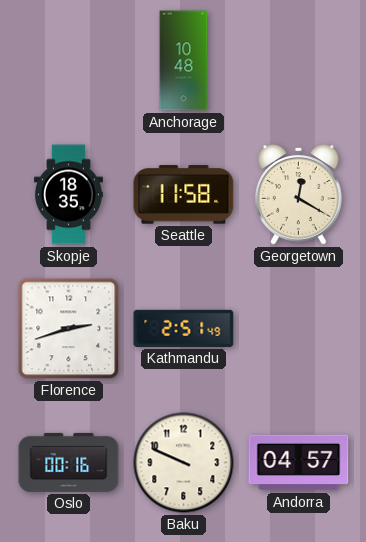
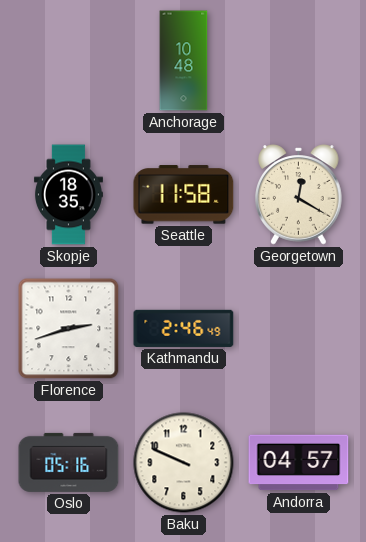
Kathmandu: 2:51 -> 2:46
Oslo: 00:16 -> 05:16
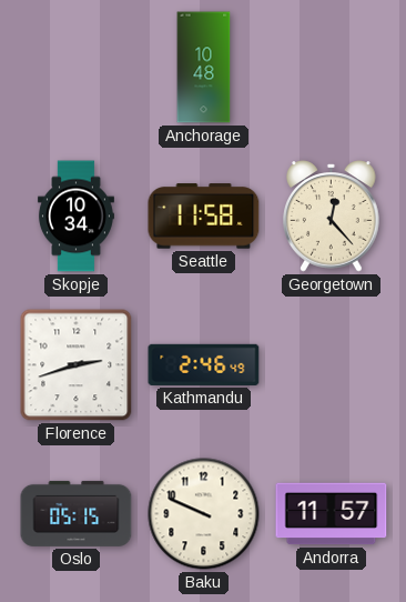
Skopje: 18:35 -> 10:34
Georgetown: 12:20 -> 12:23
Oslo: 05:16 -> 05:15
Andorra: 04:57 -> 11:57
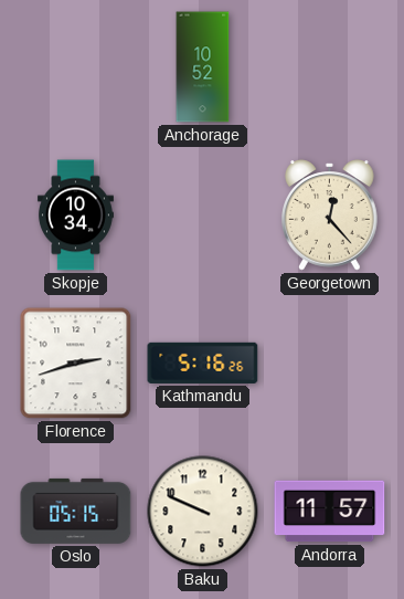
Anchorage: 10:48 -> 10:52
Seattle: 11:58 -> none
Kathmandu: 2:46 -> 5:16
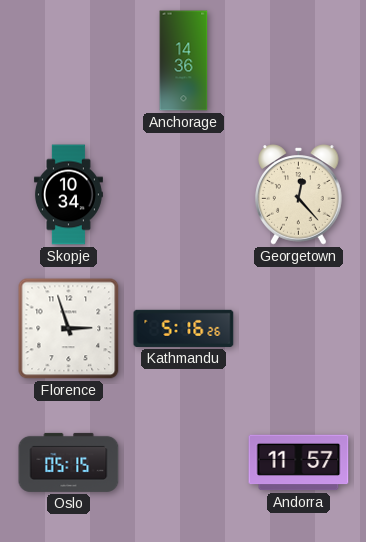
Anchorage: 10:52 -> 14:36
Florence: 2:42 -> 2:57
Baku: 9:49 -> none
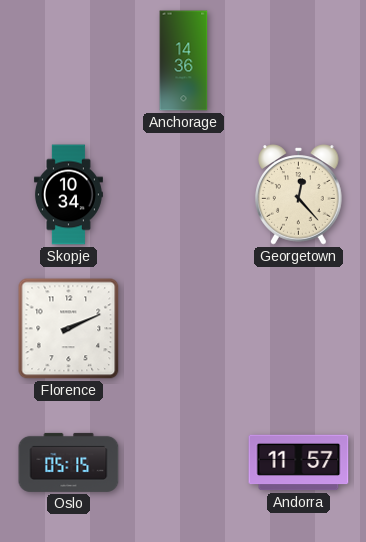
Florence: 2:57 -> 2:11
Kathmandu: 5:16 -> none
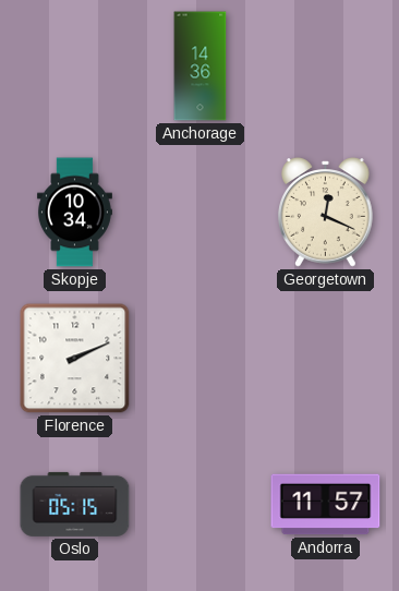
Georgetown: 12:23 -> 12:19
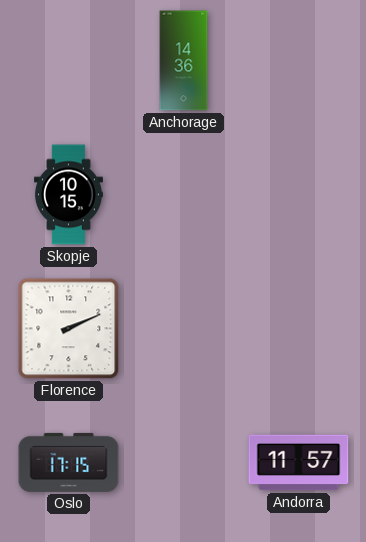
Skopje: 10:34 -> 10:15
Georgetown: 12:19 -> none
Oslo: 05:15 -> 17:15
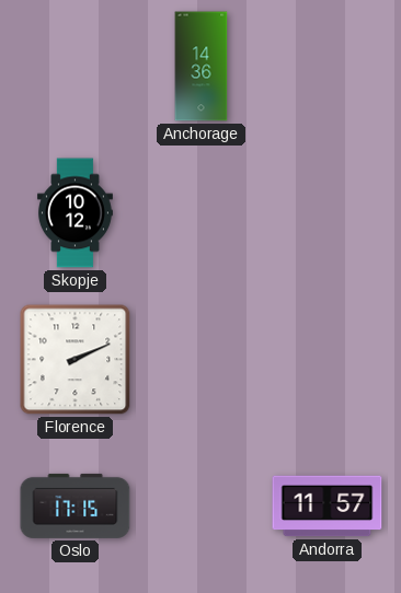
Skopje: 10:15 -> 10:12
